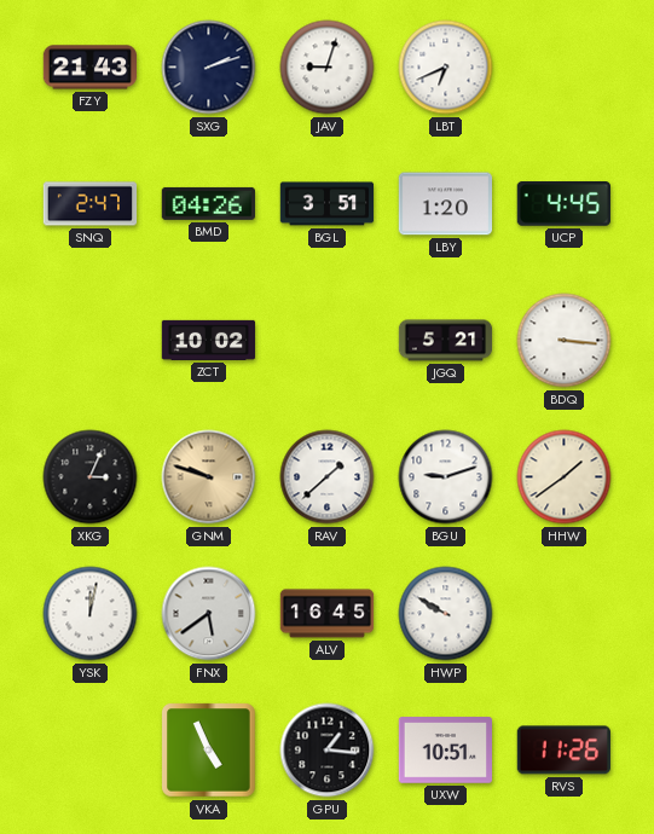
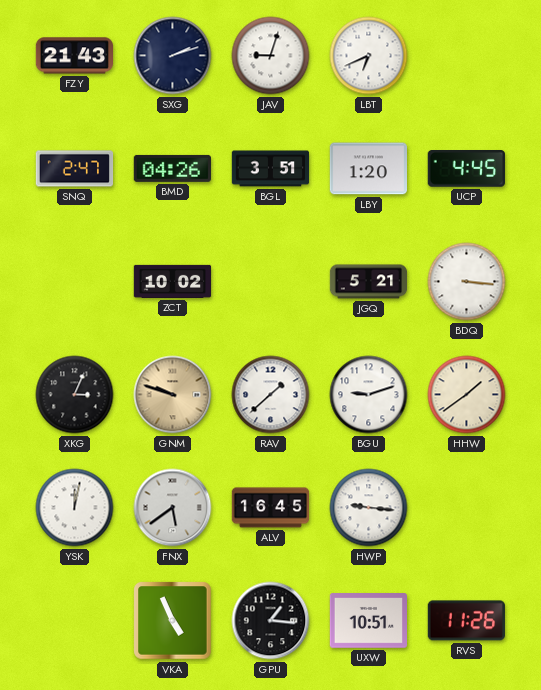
HWP: 9:50 -> 9:16
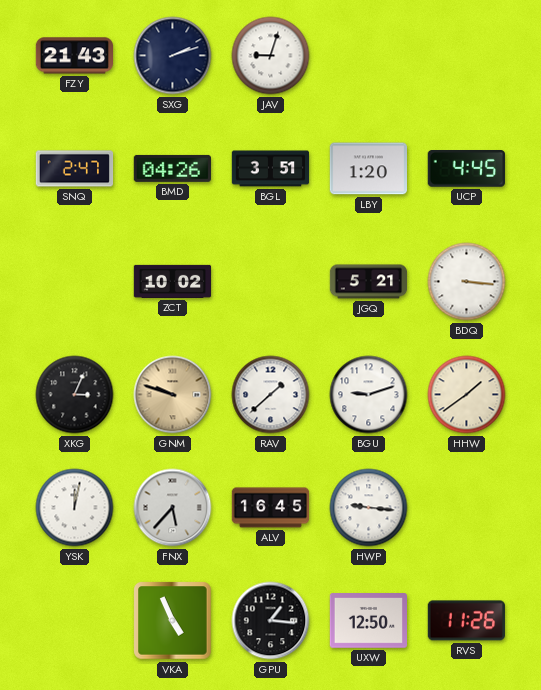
LBT: 6:41 -> none
FNX: 5:39 -> 5:37
UXW: 10:51 -> 12:50
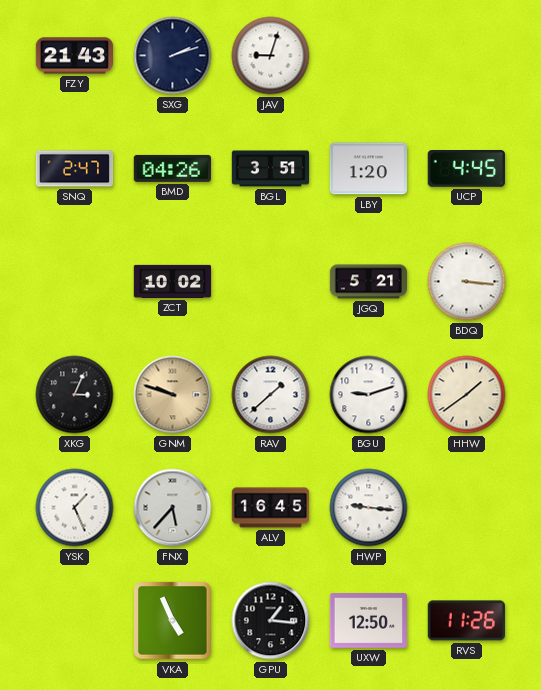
YSK: 12:02 -> 1:26
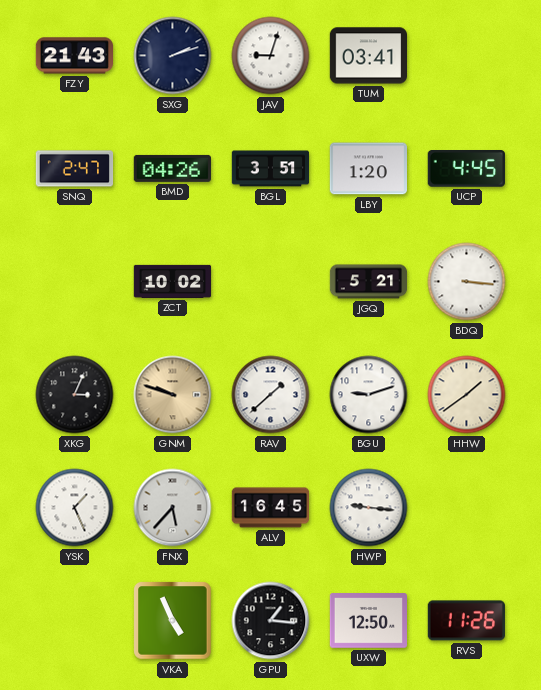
TUM: none -> 03:41
